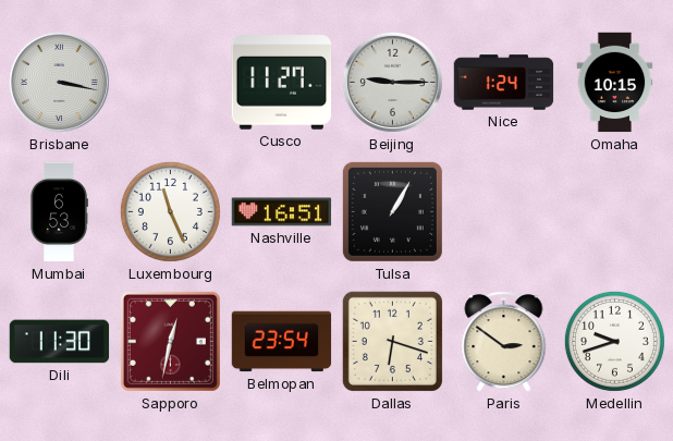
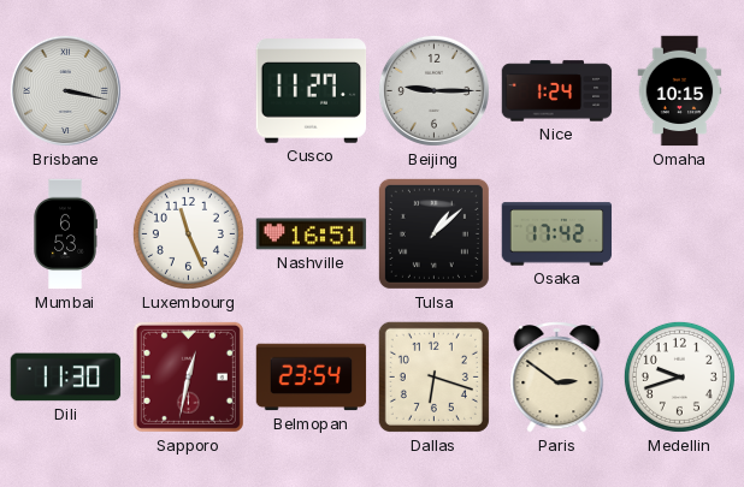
Tulsa: 1:05 -> 1:08
Osaka: none -> 17:42
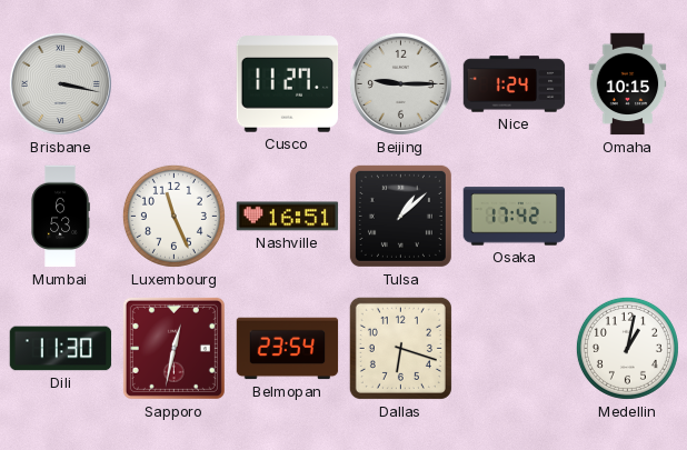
Paris: 2:51 -> none
Medellin: 9:42 -> 1:02
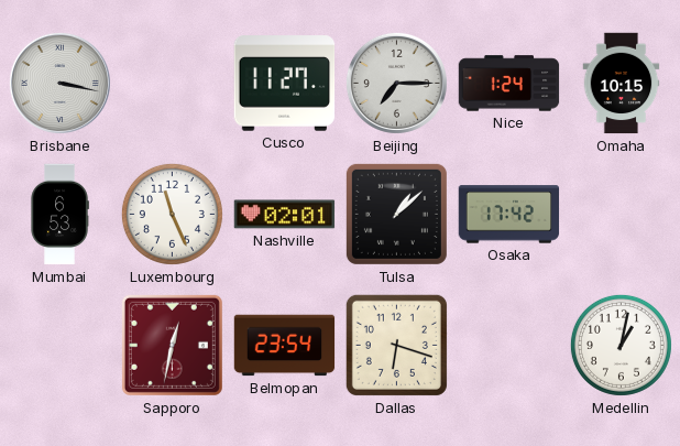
Beijing: 9:15 -> 7:15
Nashville: 16:51 -> 02:01
Dili: 11:30 -> none
